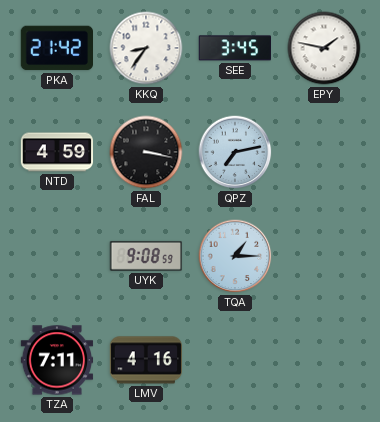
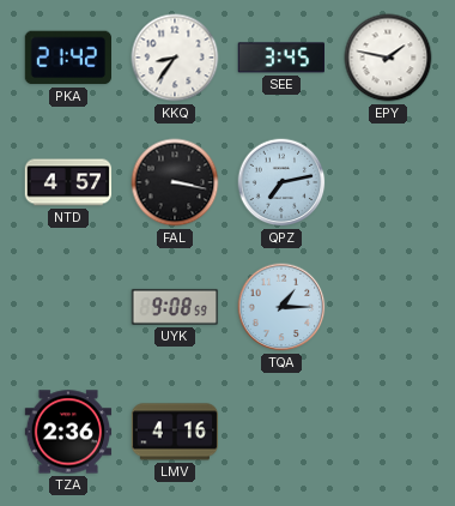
NTD: 4:59 -> 4:57
TZA: 7:11 -> 2:36
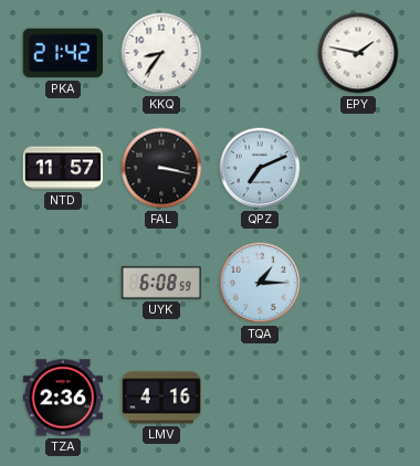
SEE: 3:45 -> none
NTD: 4:57 -> 11:57
QPZ: 7:13 -> 7:11
UYK: 9:08 -> 6:08
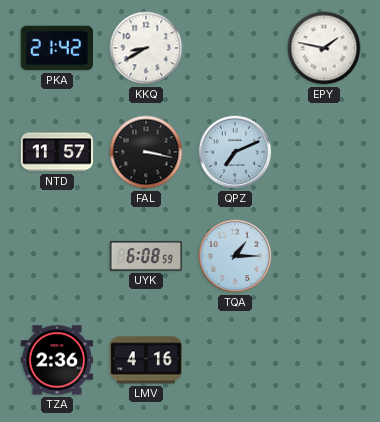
KKQ: 8:36 -> 8:40
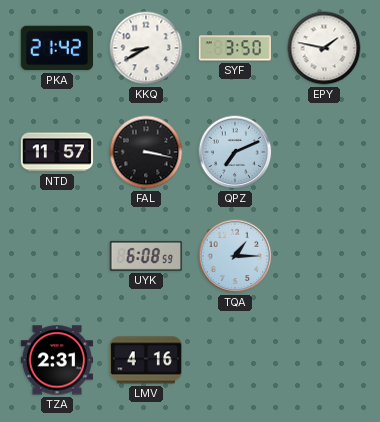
SYF: none -> 3:50
TZA: 2:36 -> 2:31
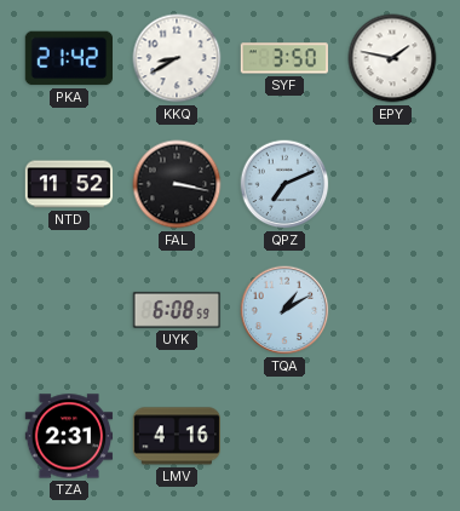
NTD: 11:57 -> 11:52
TQA: 1:15 -> 1:10
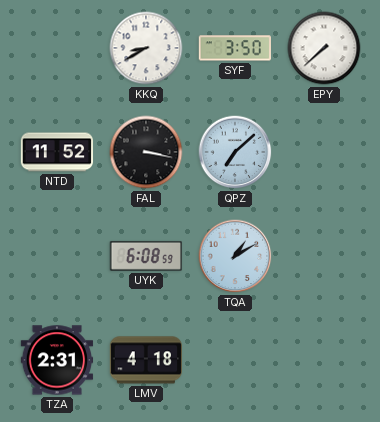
PKA: 21:42 -> none
EPY: 1:47 -> 7:38
QPZ: 7:11 -> 7:08
LMV: 4:16 -> 4:18
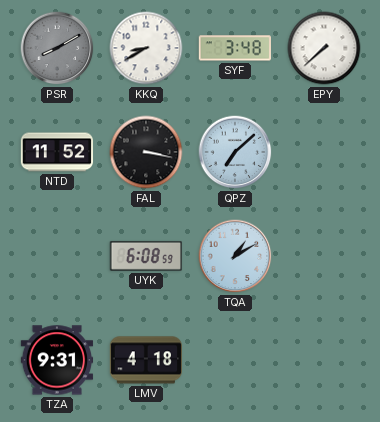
PSR: none -> 8:10
SYF: 3:50 -> 3:48
TZA: 2:31 -> 9:31
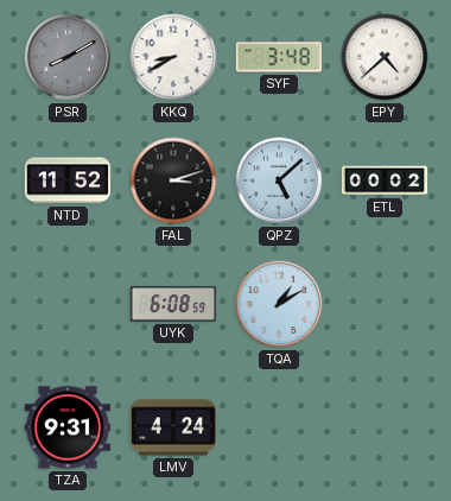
EPY: 7:38 -> 4:38
FAL: 3:17 -> 3:12
QPZ: 7:08 -> 5:08
ETL: none -> 00:02
LMV: 4:18 -> 4:24
